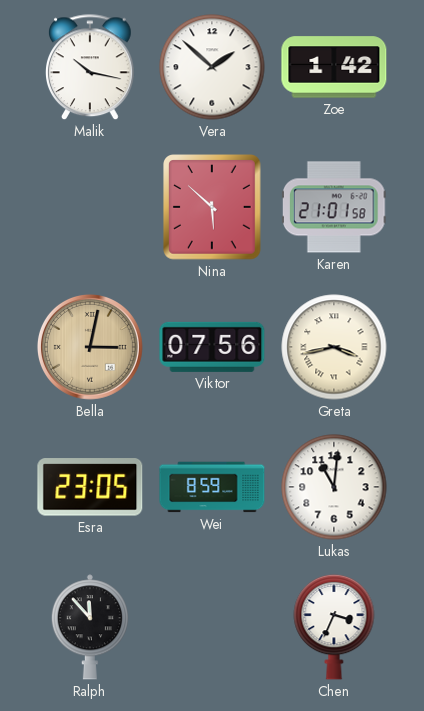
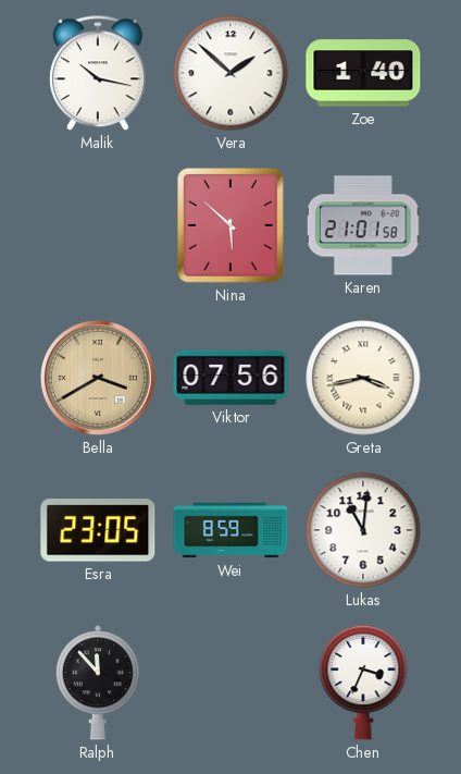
Zoe: 1:42 -> 1:40
Bella: 3:02 -> 3:40
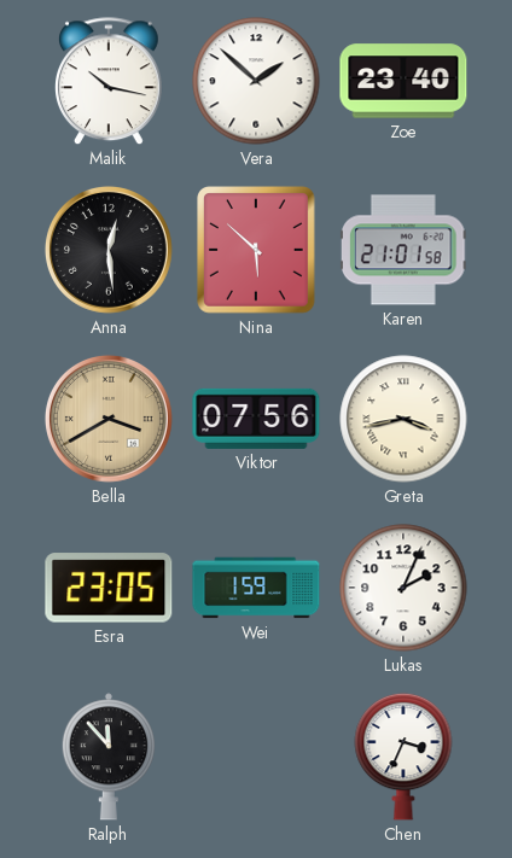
Zoe: 1:40 -> 23:40
Anna: none -> 12:29
Wei: 8:59 -> 1:59
Lukas: 11:01 -> 2:04
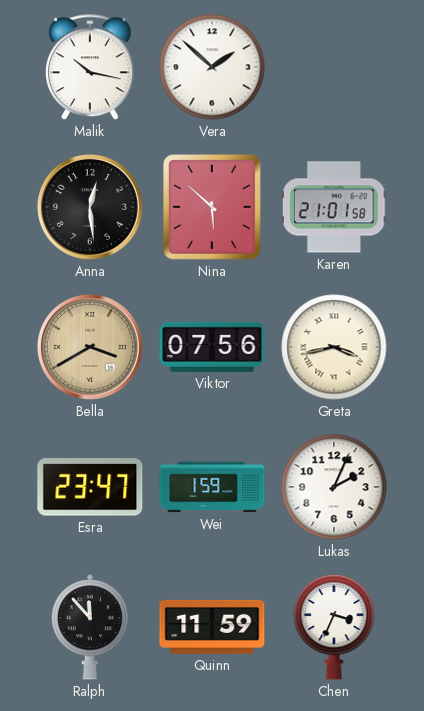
Zoe: 23:40 -> none
Esra: 23:05 -> 23:47
Quinn: none -> 11:59
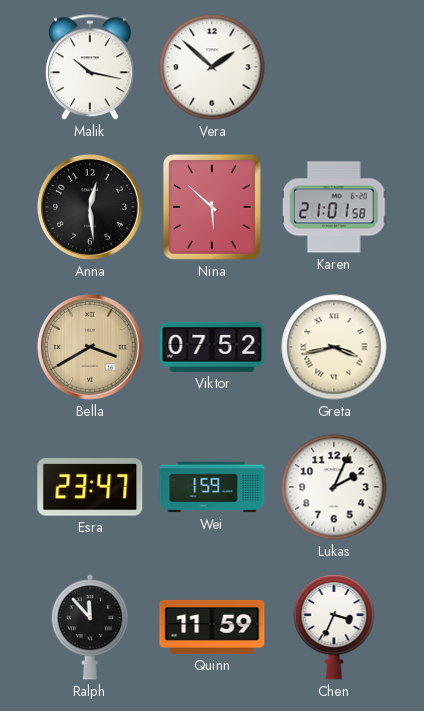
Viktor: 07:56 -> 07:52
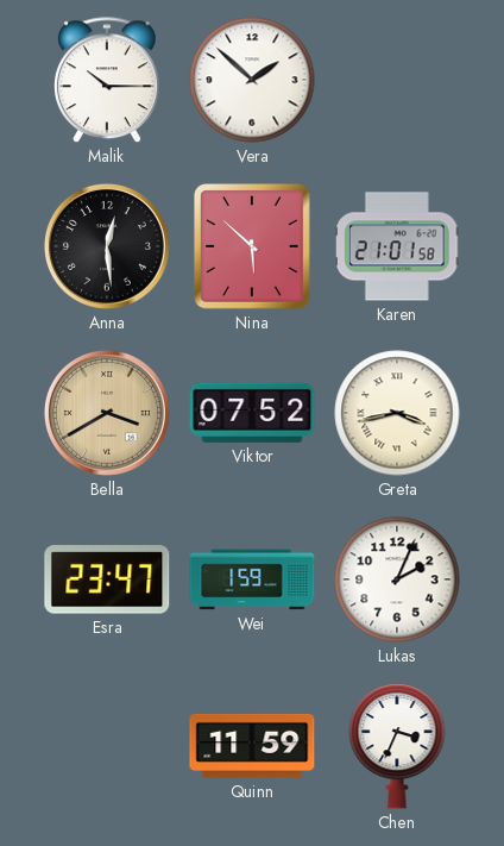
Malik: 10:17 -> 10:15
Ralph: 11:53 -> none
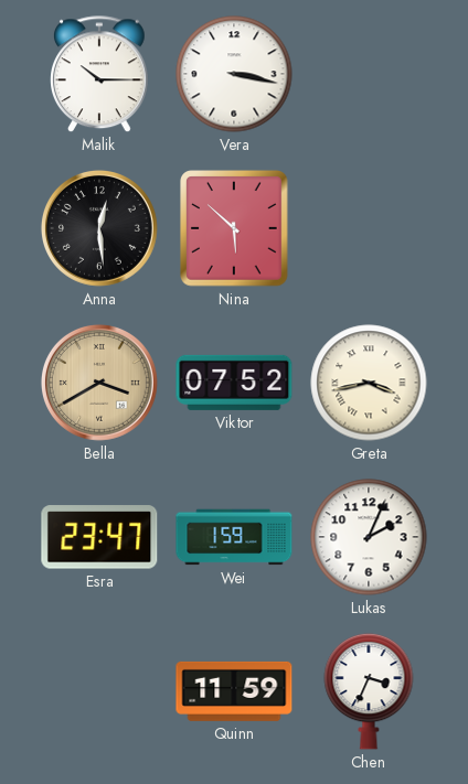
Vera: 1:52 -> 3:17
Karen: 21:01 -> none
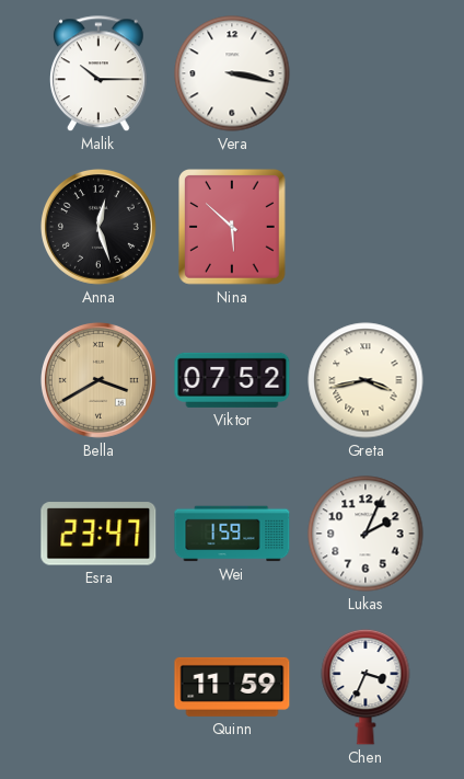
Anna: 12:29 -> 12:27
